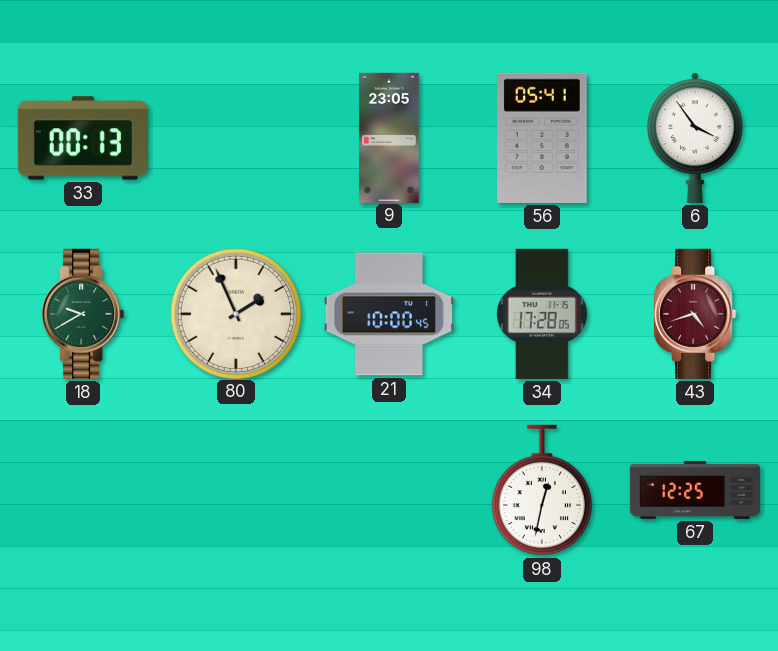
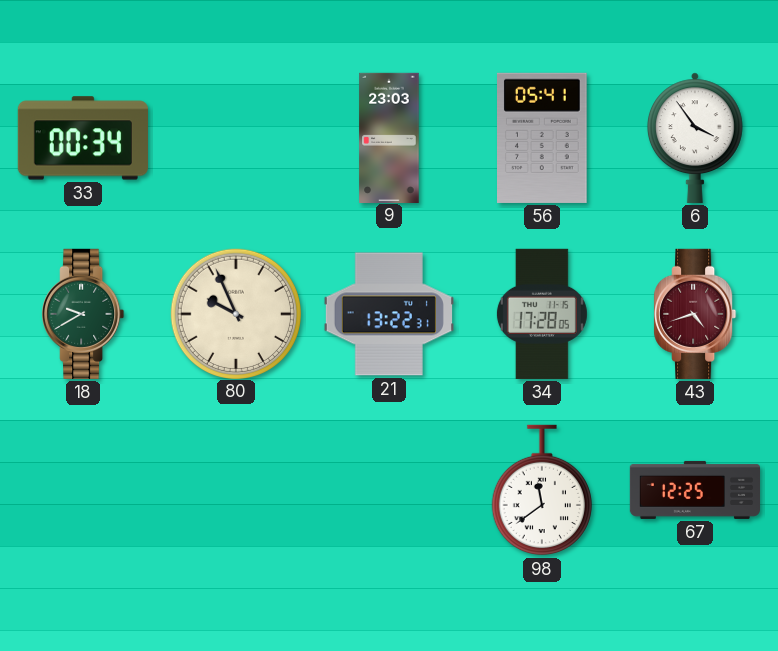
33: 00:13 -> 00:34
9: 23:05 -> 23:03
80: 1:56 -> 9:56
21: 10:00 -> 13:22
98: 12:32 -> 11:39
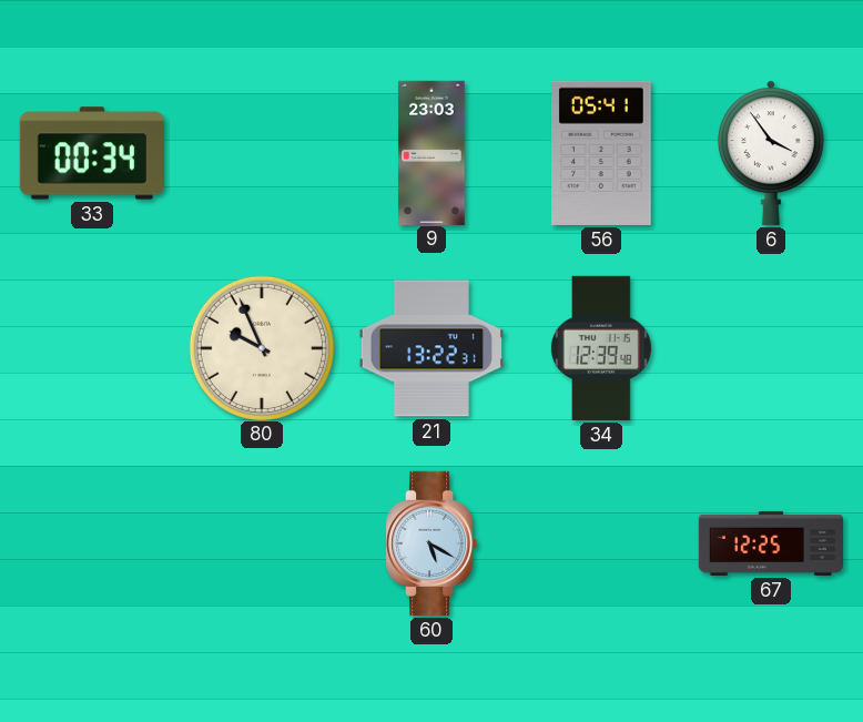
18: 9:40 -> none
34: 17:28 -> 12:39
43: 4:42 -> none
60: none -> 5:20
98: 11:39 -> none
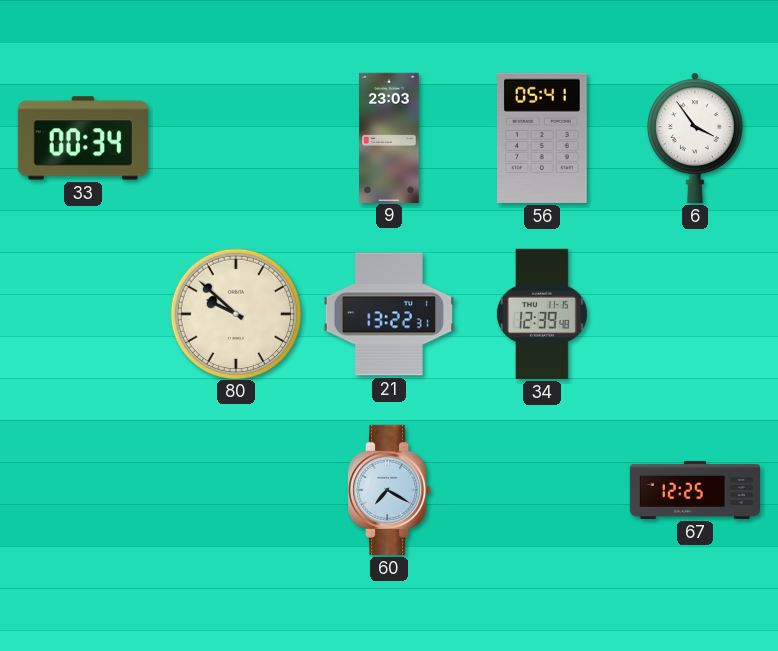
80: 9:56 -> 9:52
60: 5:20 -> 7:20
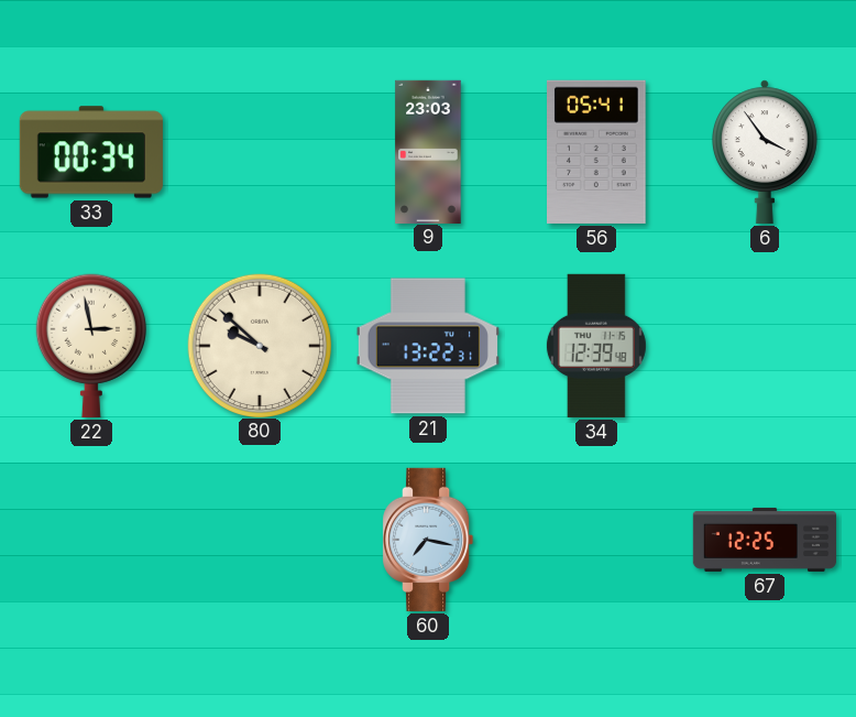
22: none -> 2:58
60: 7:20 -> 7:17
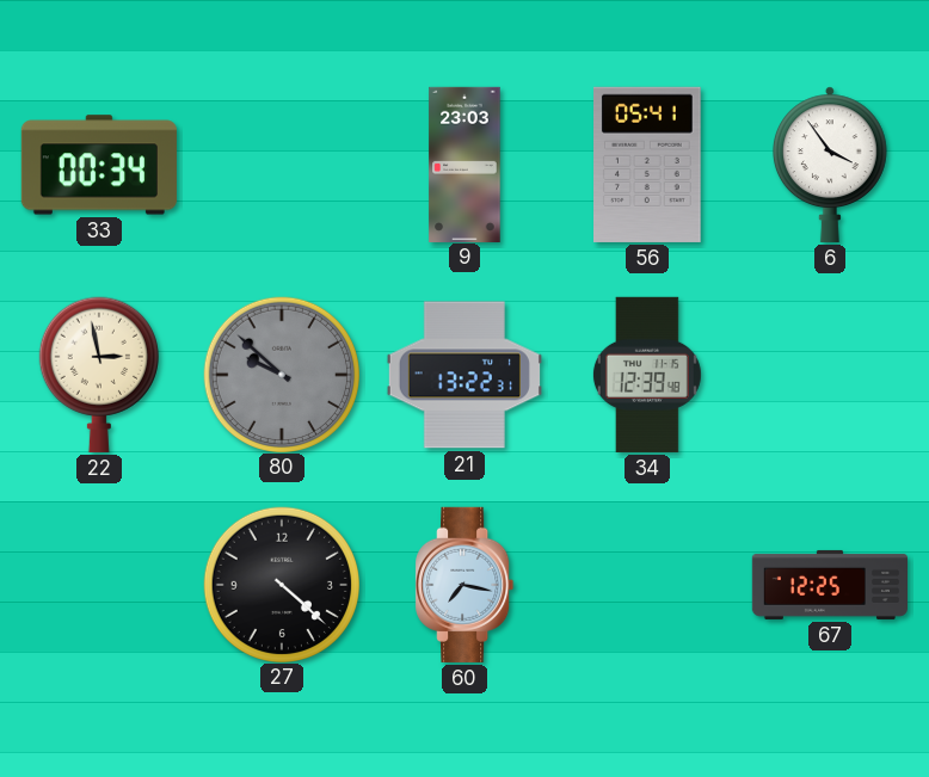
80 dial: cream -> grey
27: none -> 4:22
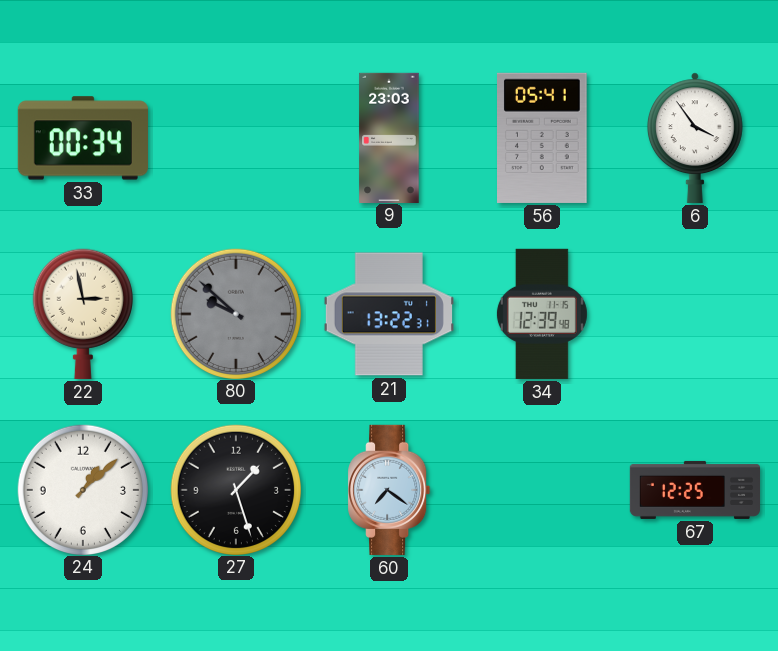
24: none -> 1:08
27: 4:22 -> 1:27
60: 7:17 -> 7:21
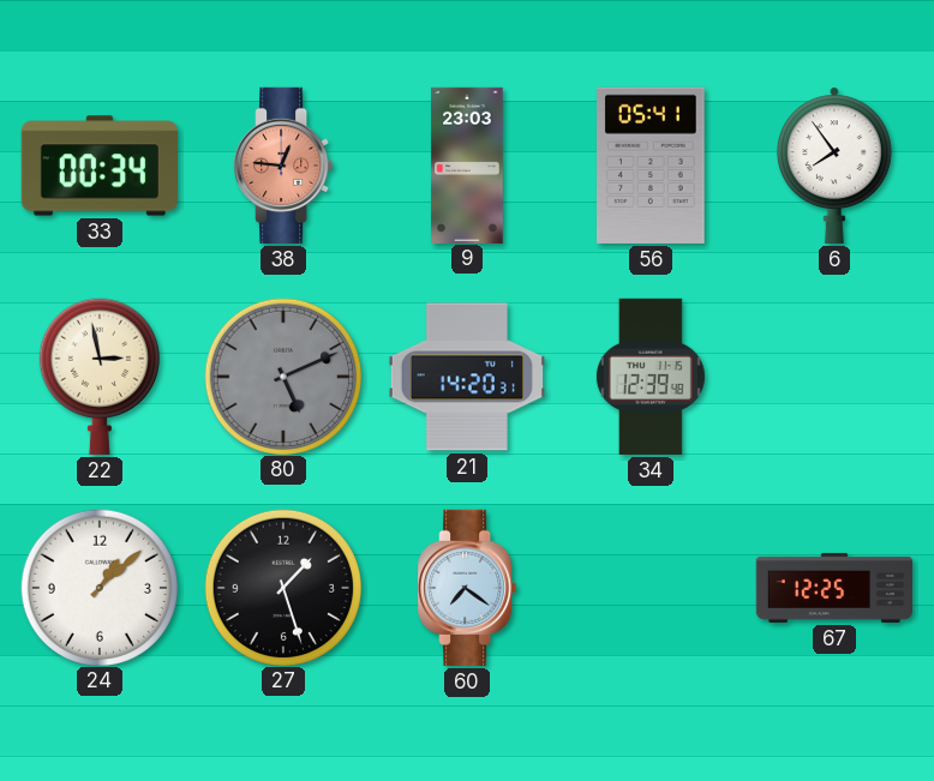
38: none -> 12:46
6: 3:54 -> 7:54
80: 9:52 -> 5:11
21: 13:22 -> 14:20
